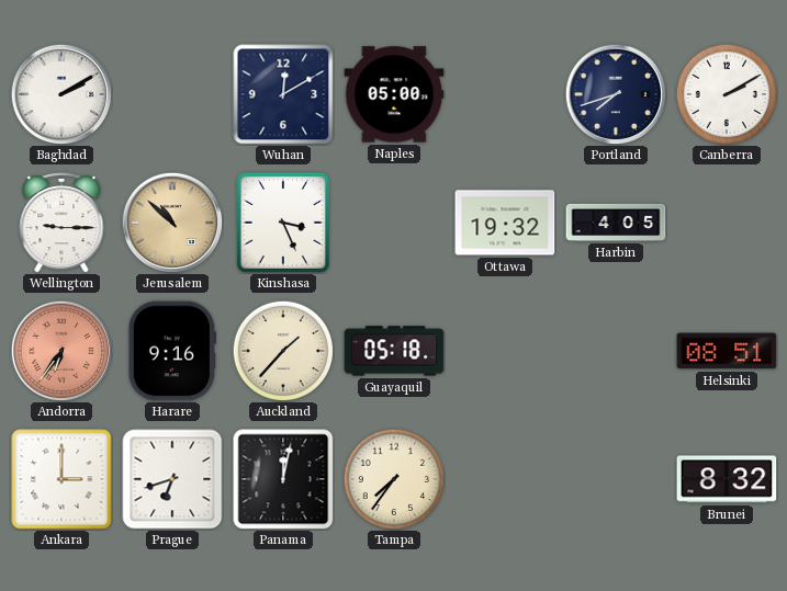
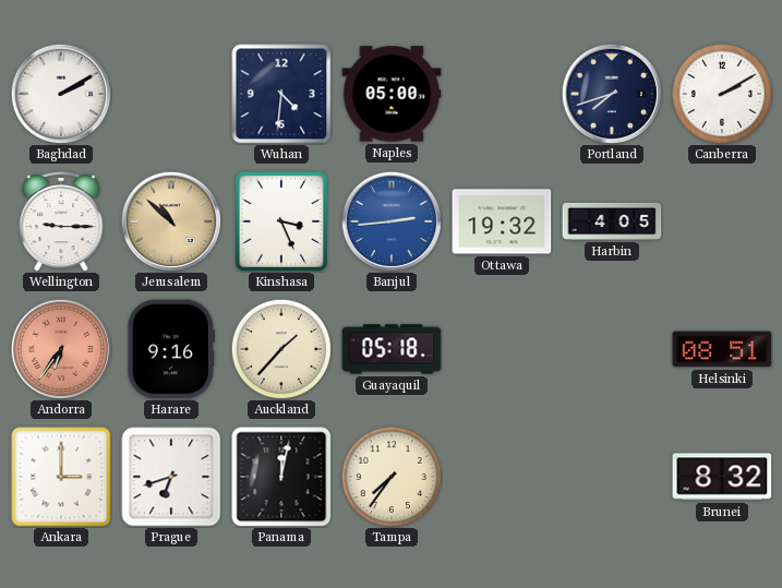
Wuhan: 12:10 -> 4:31
Banjul: none -> 2:44
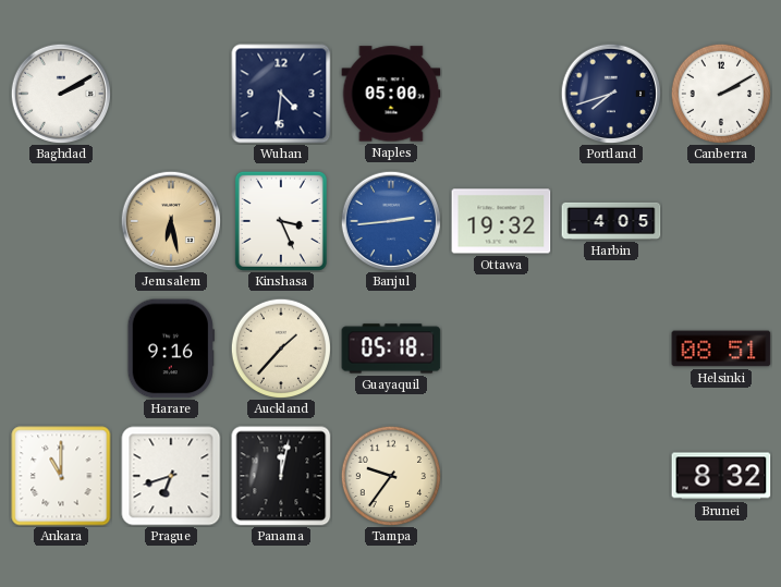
Wellington: 9:15 -> none
Jerusalem: 10:52 -> 6:28
Andorra: 6:36 -> none
Ankara: 3:00 -> 11:00
Tampa: 7:36 -> 9:36
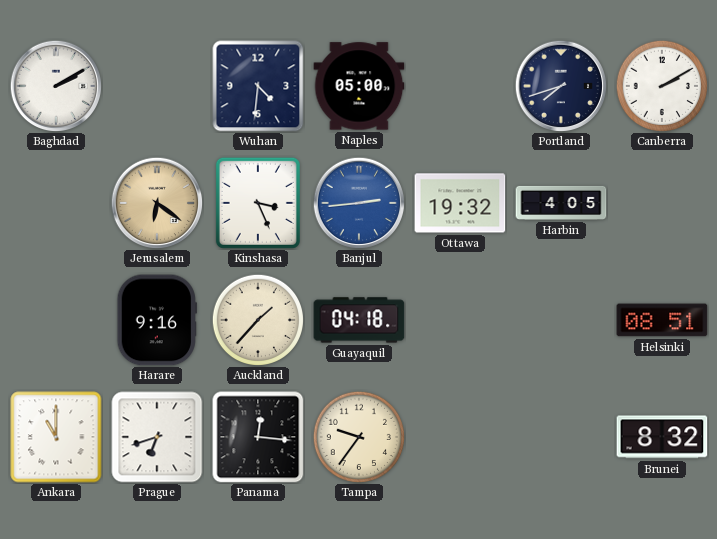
Jerusalem: 6:28 -> 6:21
Guayaquil: 05:18 -> 04:18
Panama: 12:02 -> 12:16
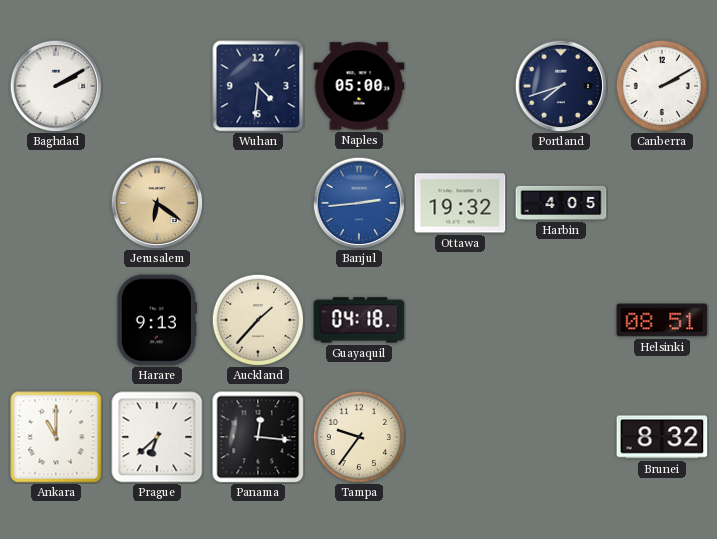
Kinshasa: 3:26 -> none
Harare: 9:16 -> 9:13
Prague: 6:42 -> 6:38
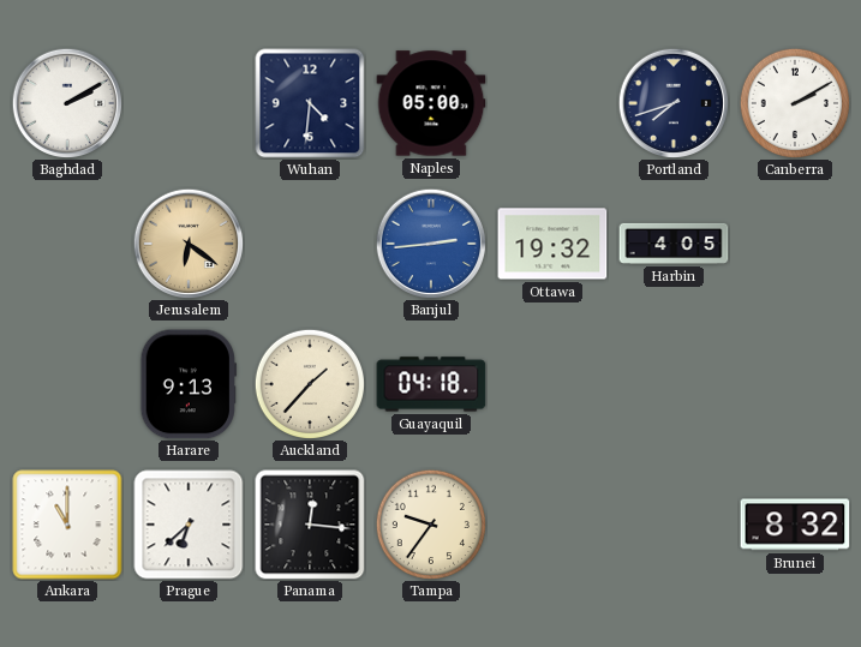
Helsinki: 08:51 -> none
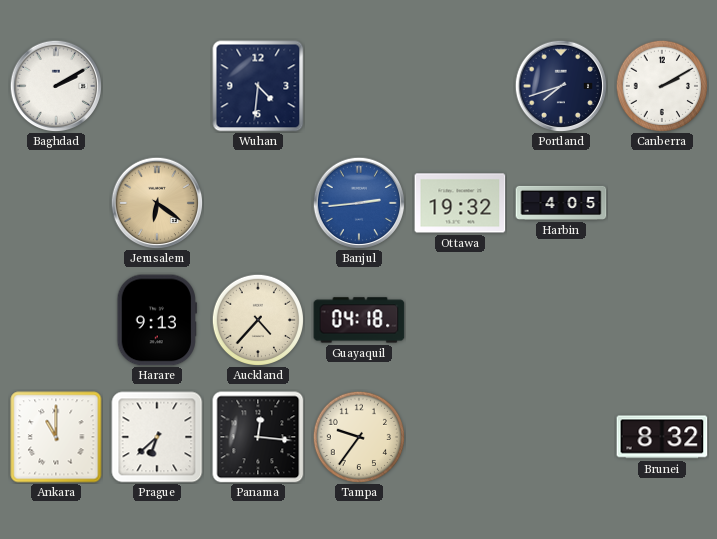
Naples: 05:00 -> none
Auckland: 1:37 -> 4:37
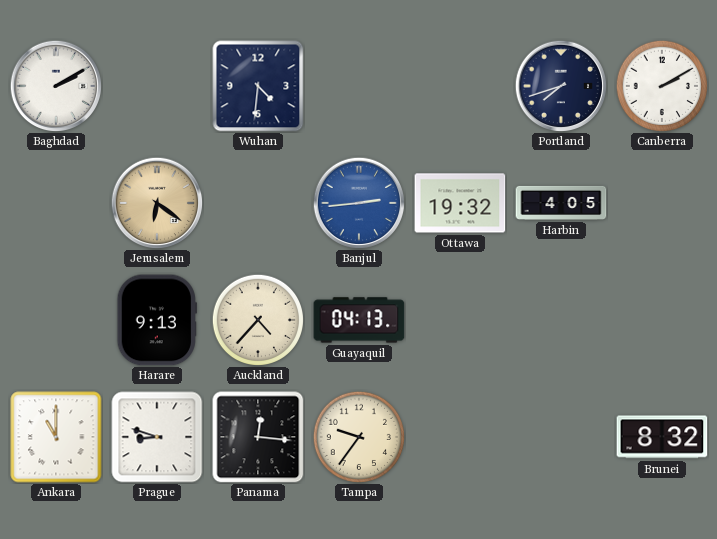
Guayaquil: 04:18 -> 04:13
Prague: 6:38 -> 8:48
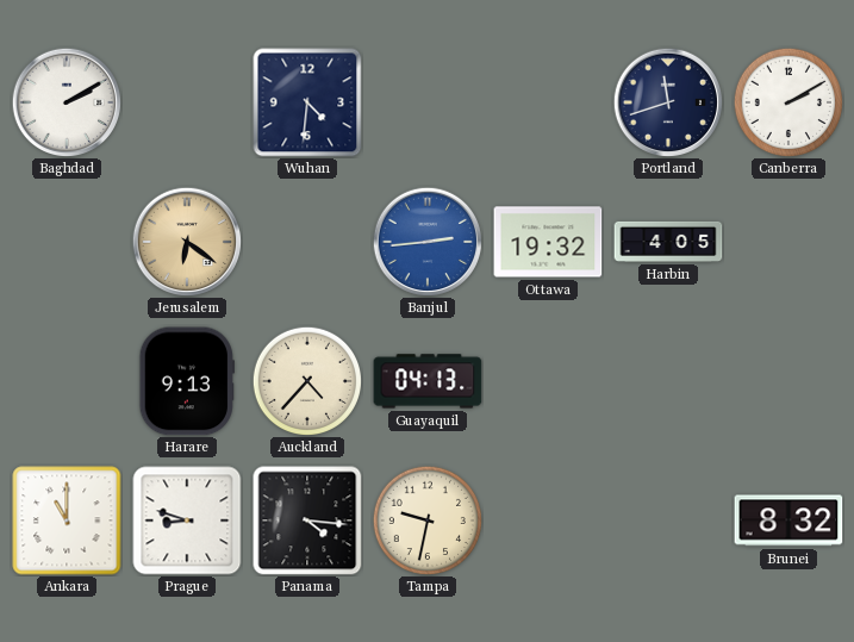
Portland: 7:42 -> 11:42
Panama: 12:16 -> 4:16
Tampa: 9:36 -> 9:32
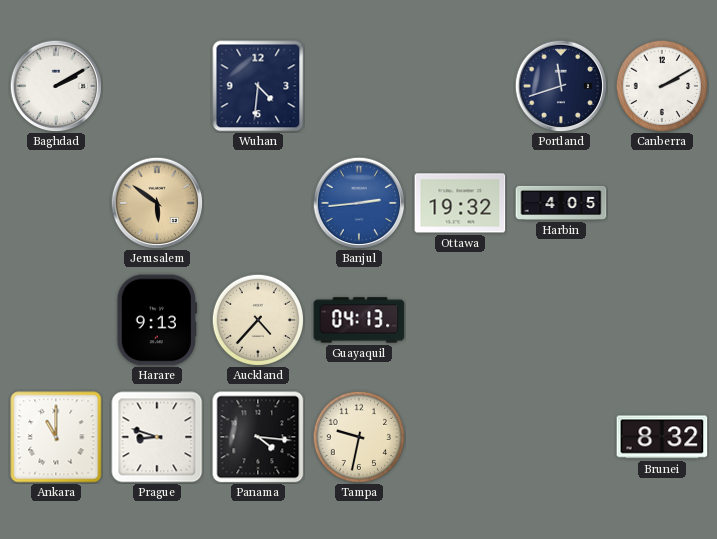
Jerusalem: 6:21 -> 5:51
